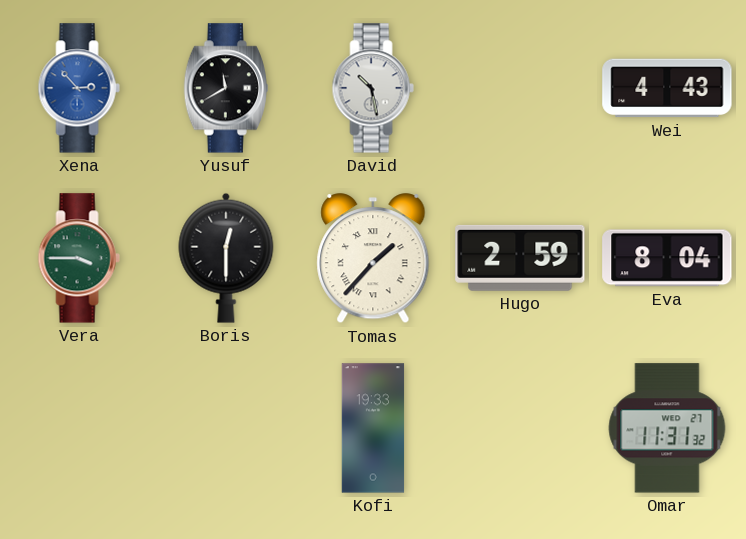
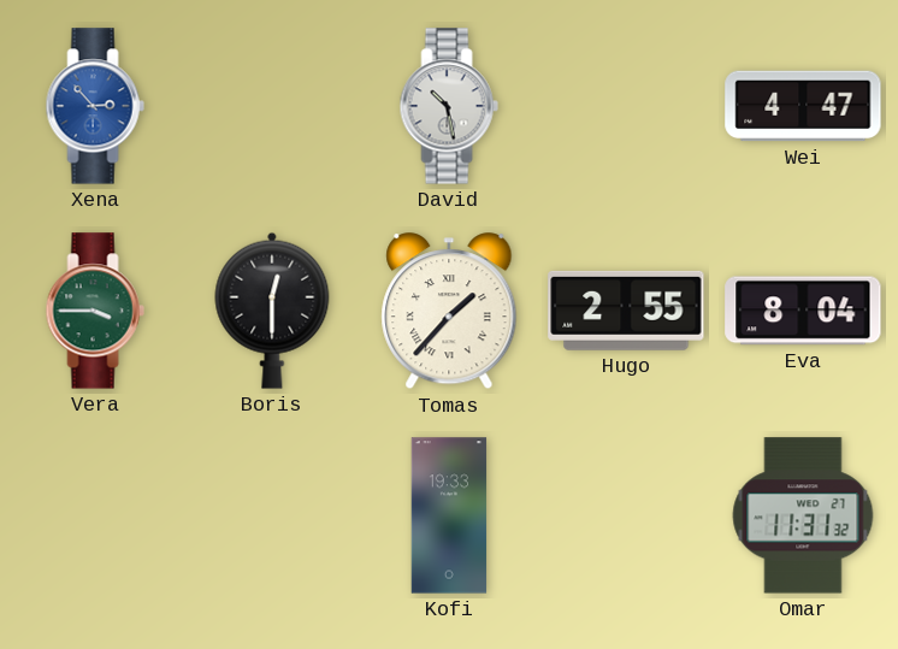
Yusuf: 11:40 -> none
Wei: 4:43 -> 4:47
Hugo: 2:59 -> 2:55
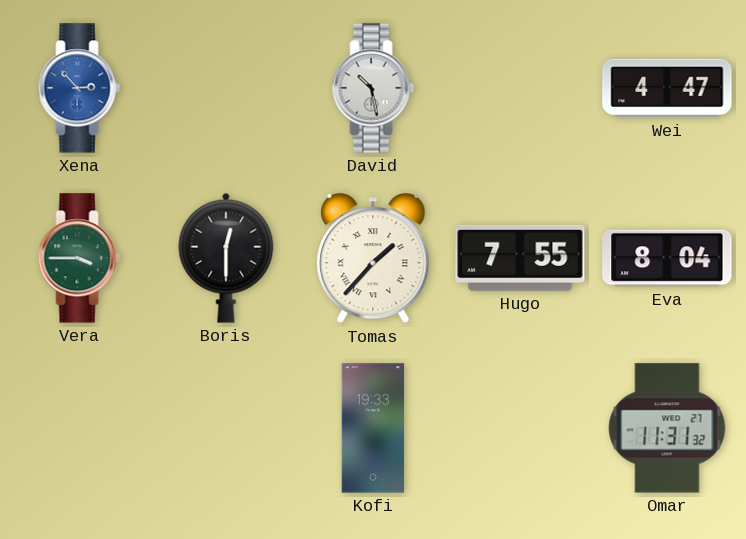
Hugo: 2:55 -> 7:55
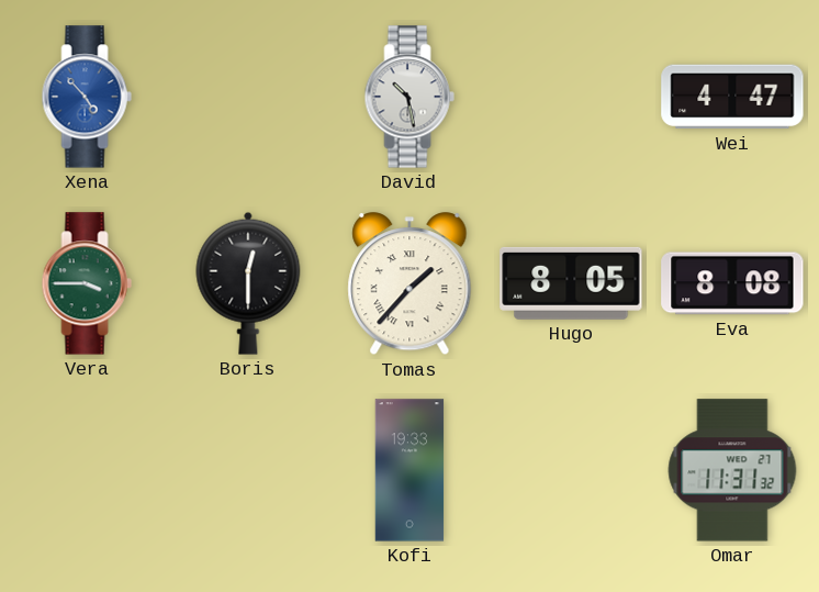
Xena: 2:53 -> 4:53
Hugo: 7:55 -> 8:05
Eva: 8:04 -> 8:08
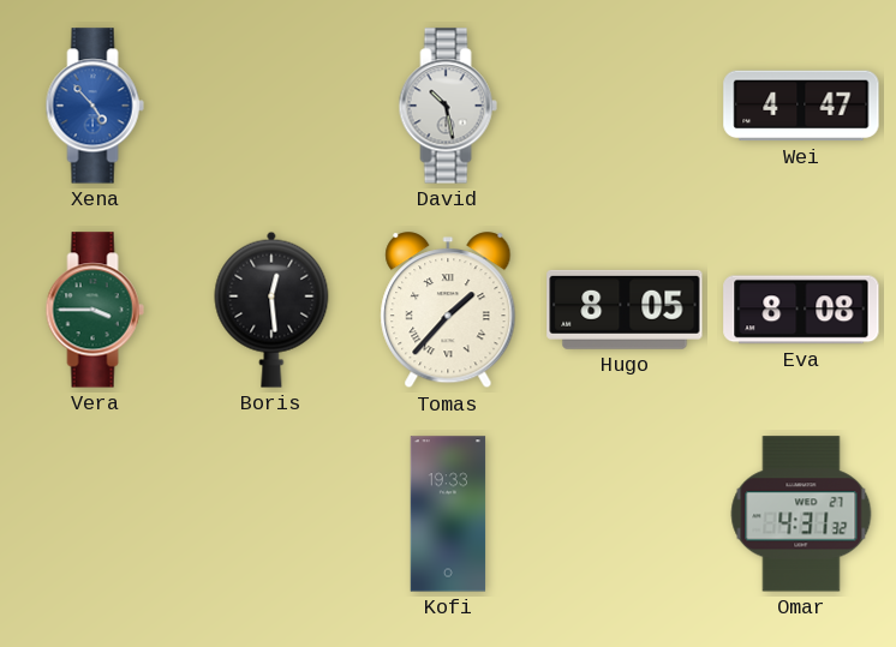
Boris: 12:30 -> 12:29
Omar: 11:31 -> 4:31
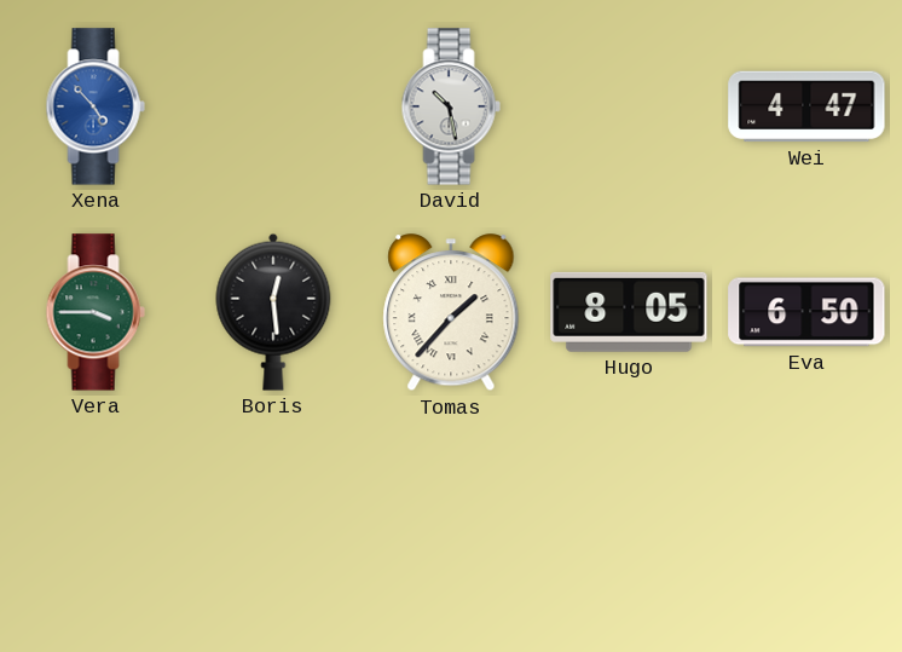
Eva: 8:08 -> 6:50
Kofi: 19:33 -> none
Omar: 4:31 -> none
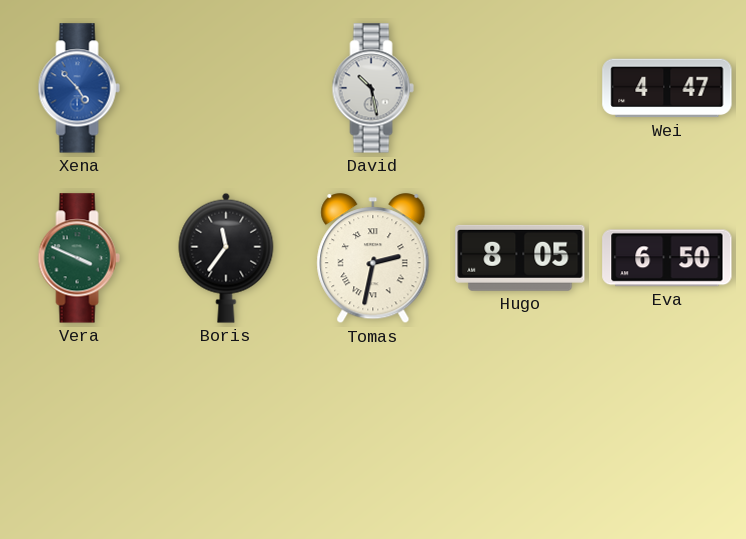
Vera: 3:45 -> 3:49
Boris: 12:29 -> 11:36
Tomas: 1:37 -> 2:32
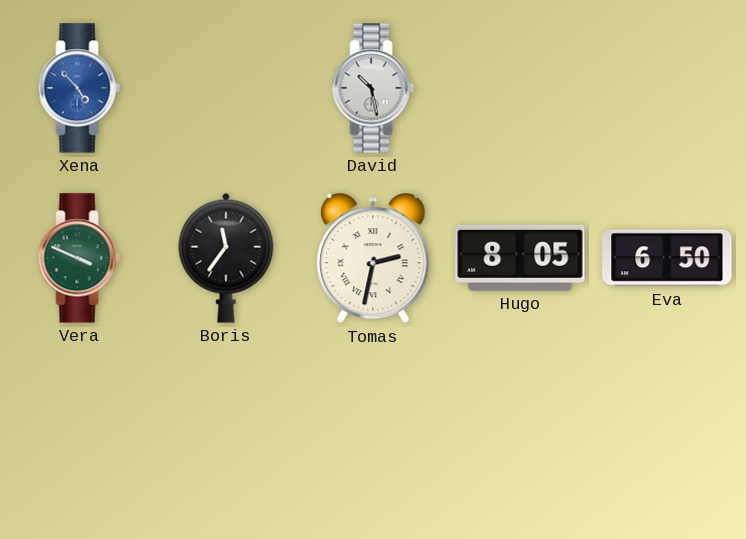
Wei: 4:47 -> none
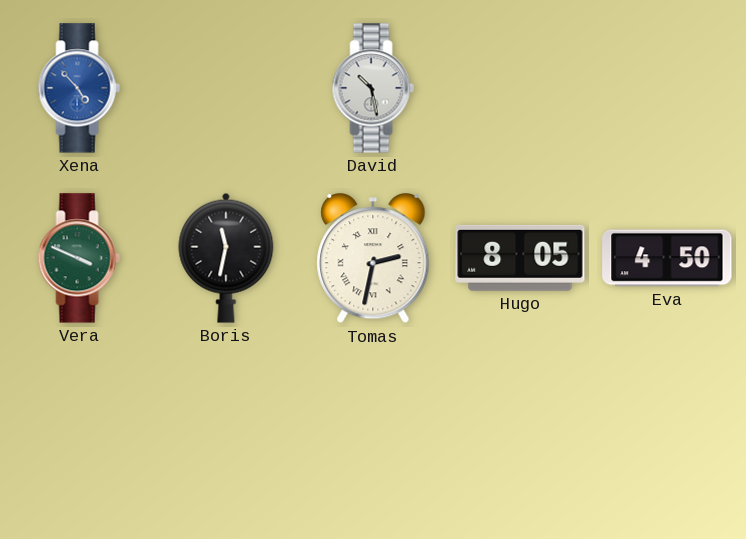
Boris: 11:36 -> 11:32
Eva: 6:50 -> 4:50
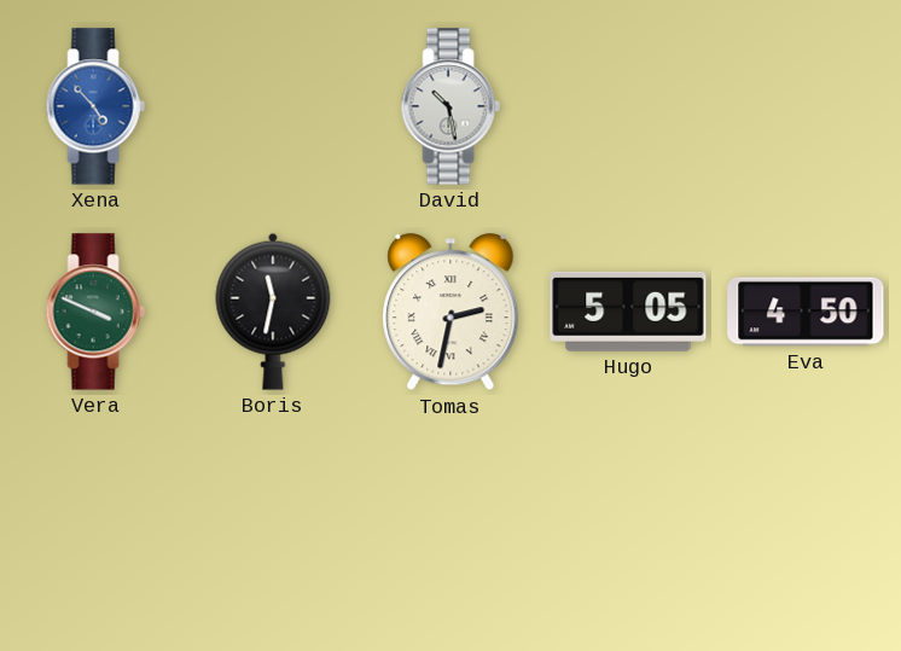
Hugo: 8:05 -> 5:05
